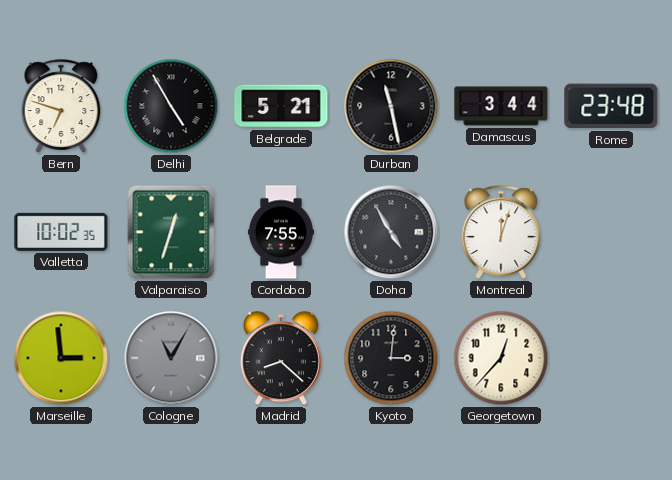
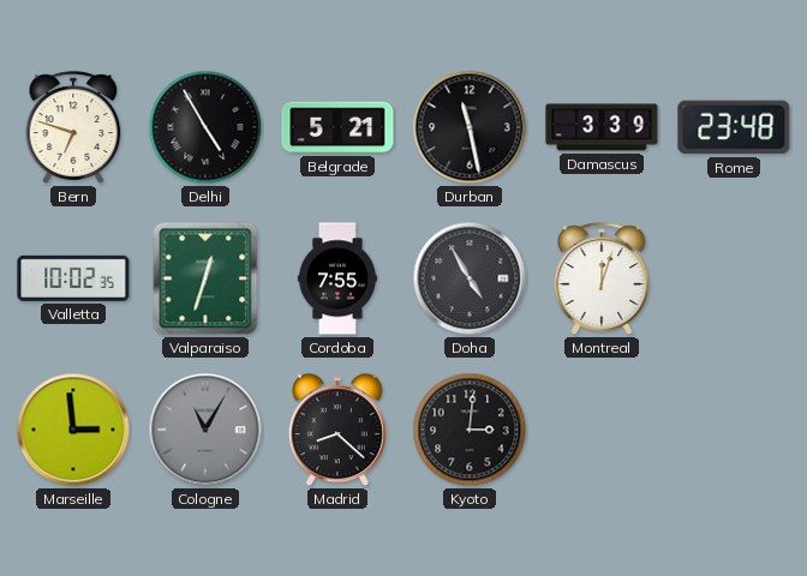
Damascus: 3:44 -> 3:39
Georgetown: 12:37 -> none
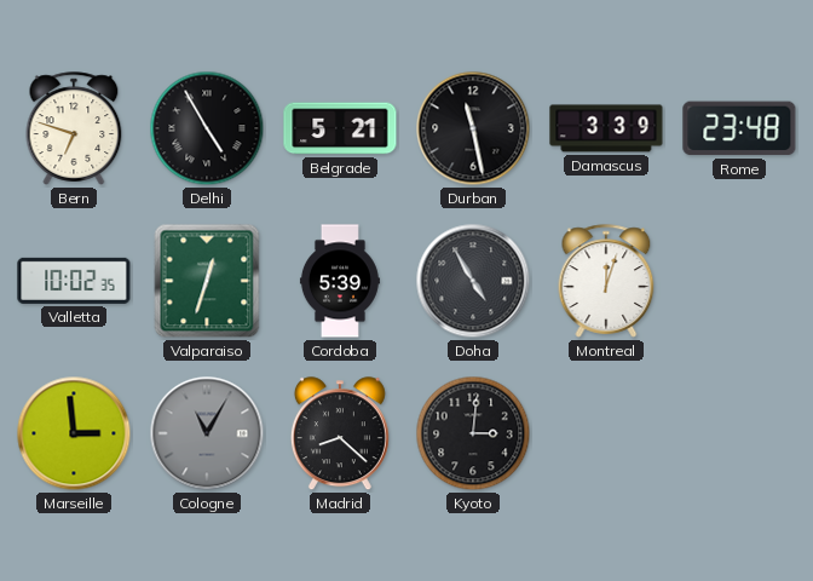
Cordoba: 7:55 -> 5:39
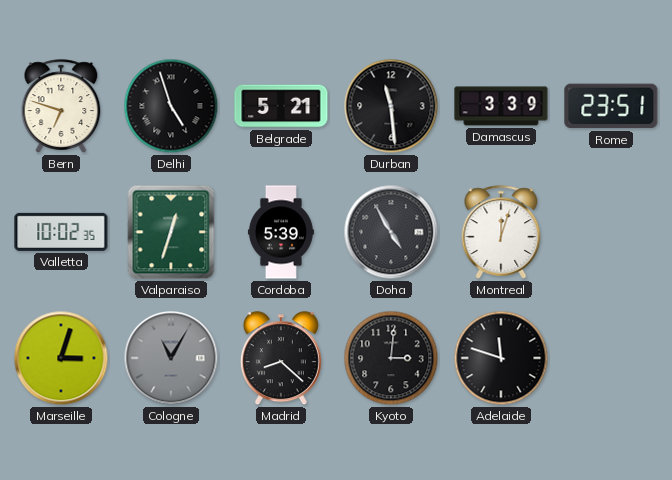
Delhi: 4:55 -> 4:57
Durban: 11:28 -> 11:29
Rome: 23:48 -> 23:51
Marseille: 2:59 -> 3:03
Adelaide: none -> 11:48
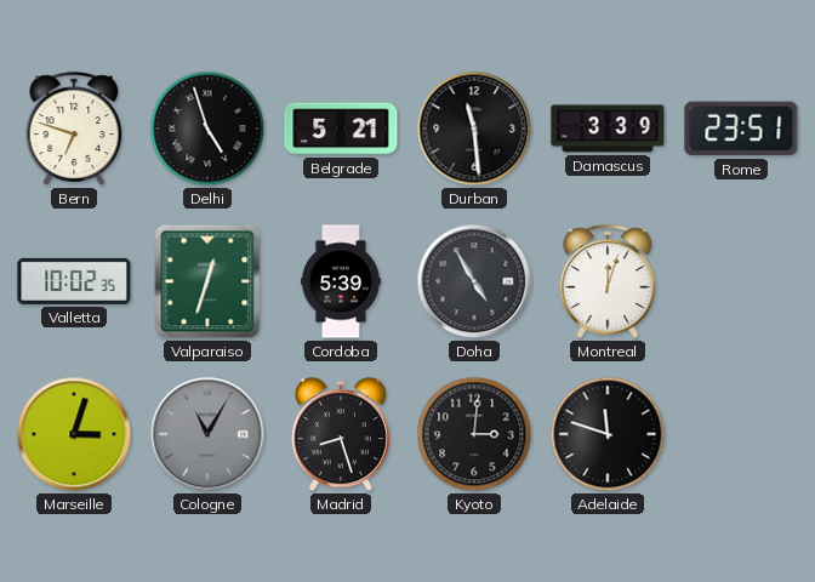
Madrid: 8:22 -> 8:27
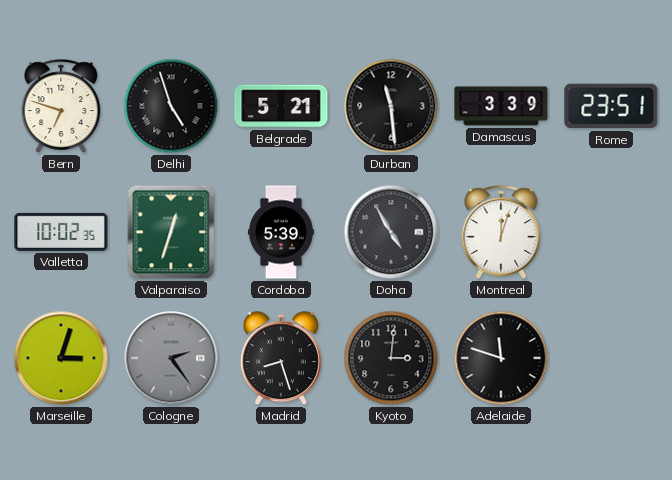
Cologne: 11:05 -> 2:24
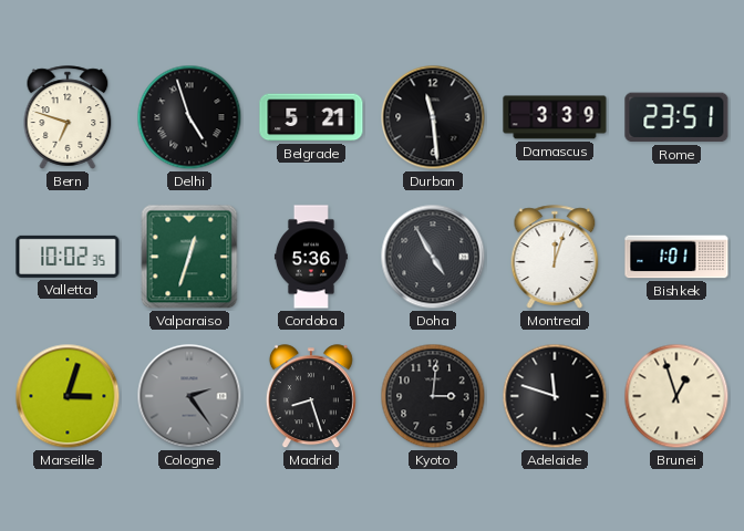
Cordoba: 5:39 -> 5:36
Bishkek: none -> 1:01
Brunei: none -> 12:57
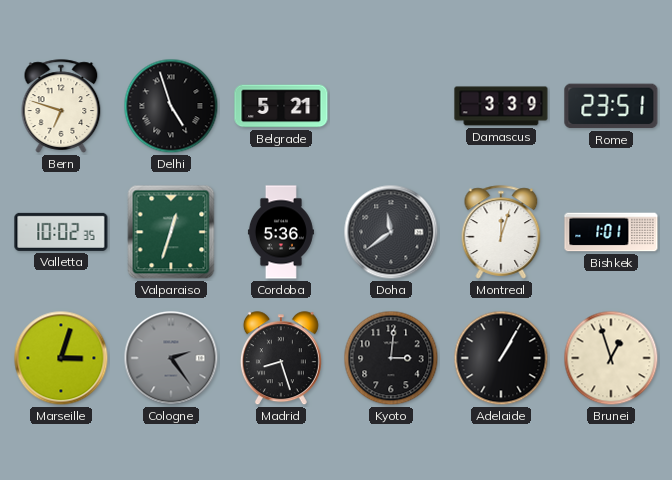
Durban: 11:29 -> none
Doha: 4:55 -> 11:39
Adelaide: 11:48 -> 1:05
